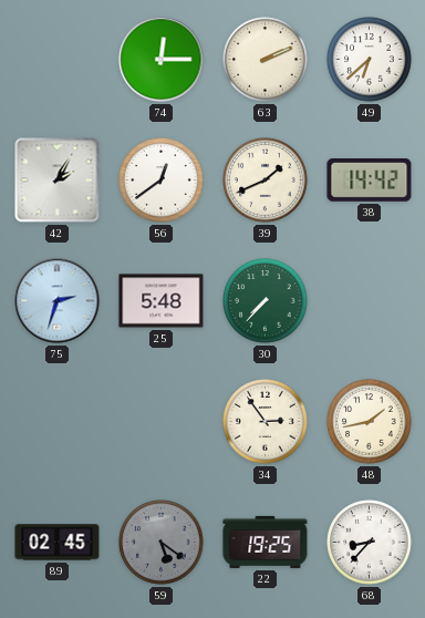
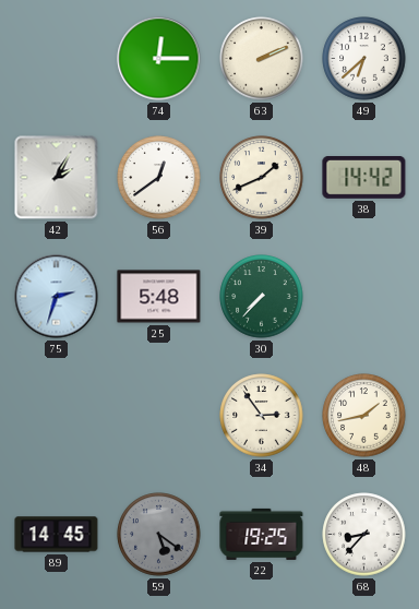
89: 02:45 -> 14:45
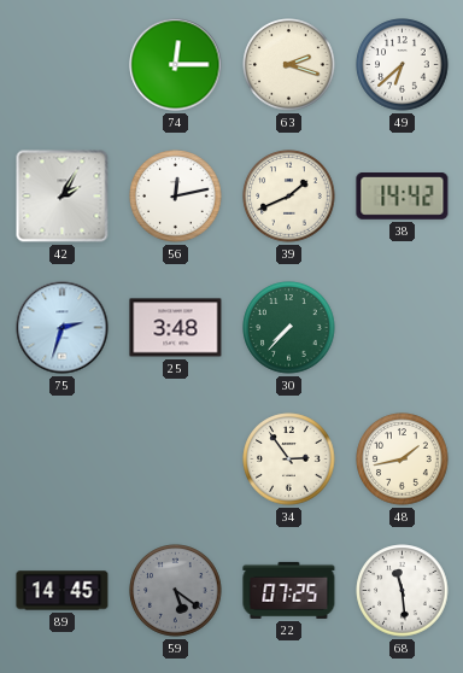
63: 2:11 -> 2:18
56: 12:39 -> 12:13
25: 5:48 -> 3:48
22: 19:25 -> 07:25
68: 8:37 -> 11:29
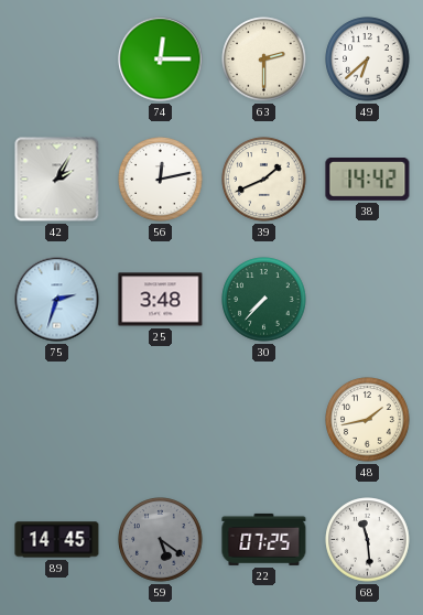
63: 2:18 -> 2:30
34: 2:54 -> none
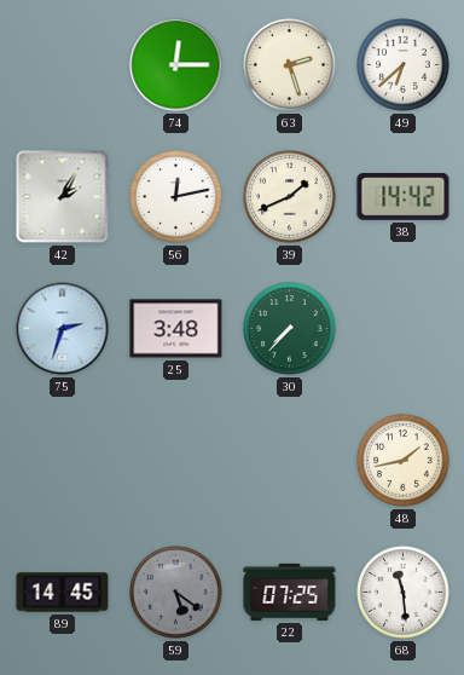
63: 2:30 -> 2:27
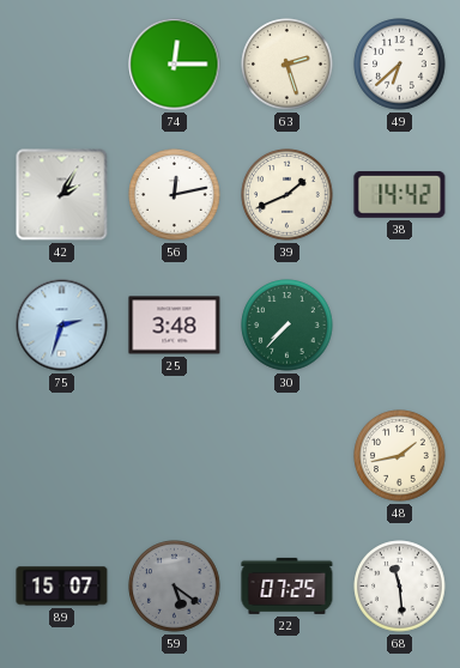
89: 14:45 -> 15:07
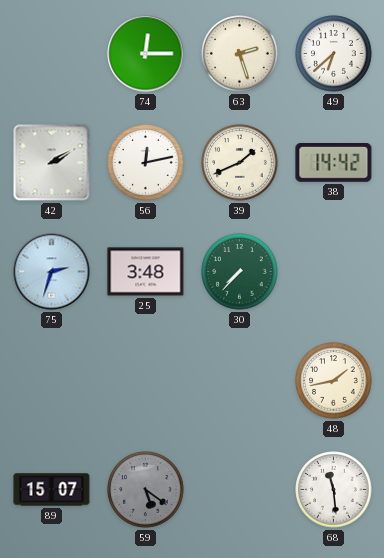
42: 2:05 -> 2:10
22: 07:25 -> none
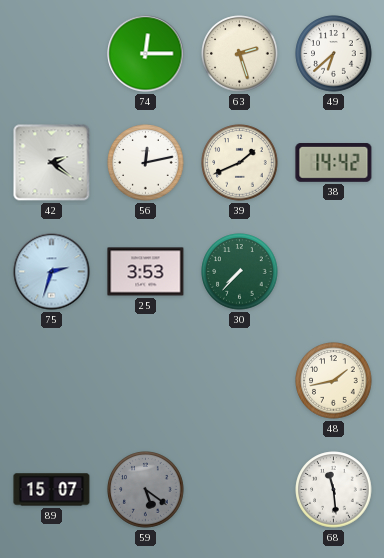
42: 2:10 -> 2:21
25: 3:48 -> 3:53
